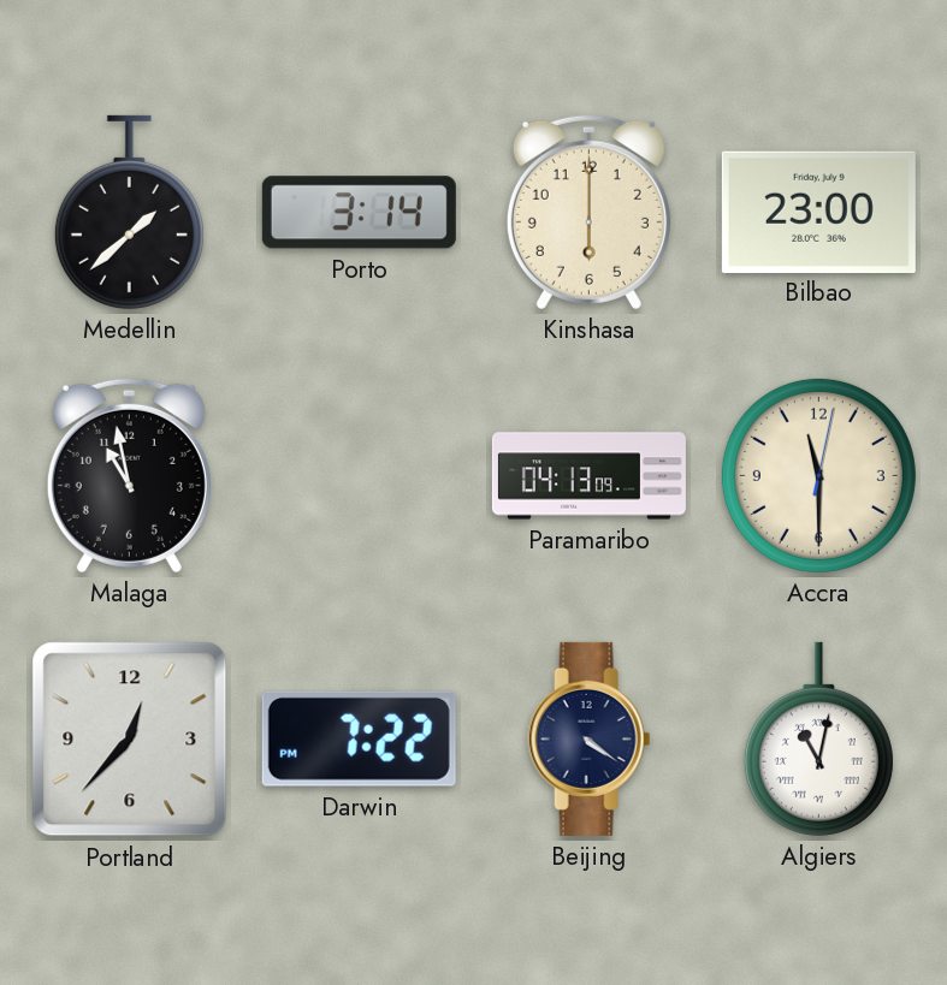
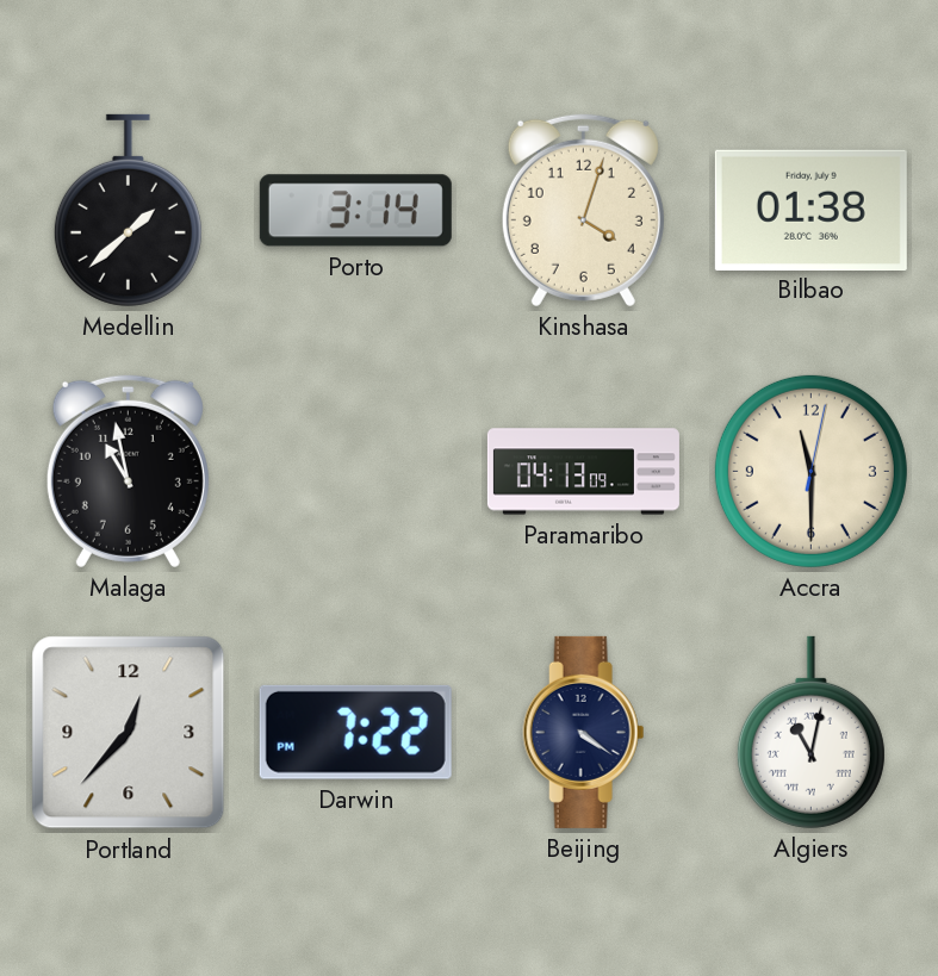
Kinshasa: 6:00 -> 4:03
Bilbao: 23:00 -> 01:38
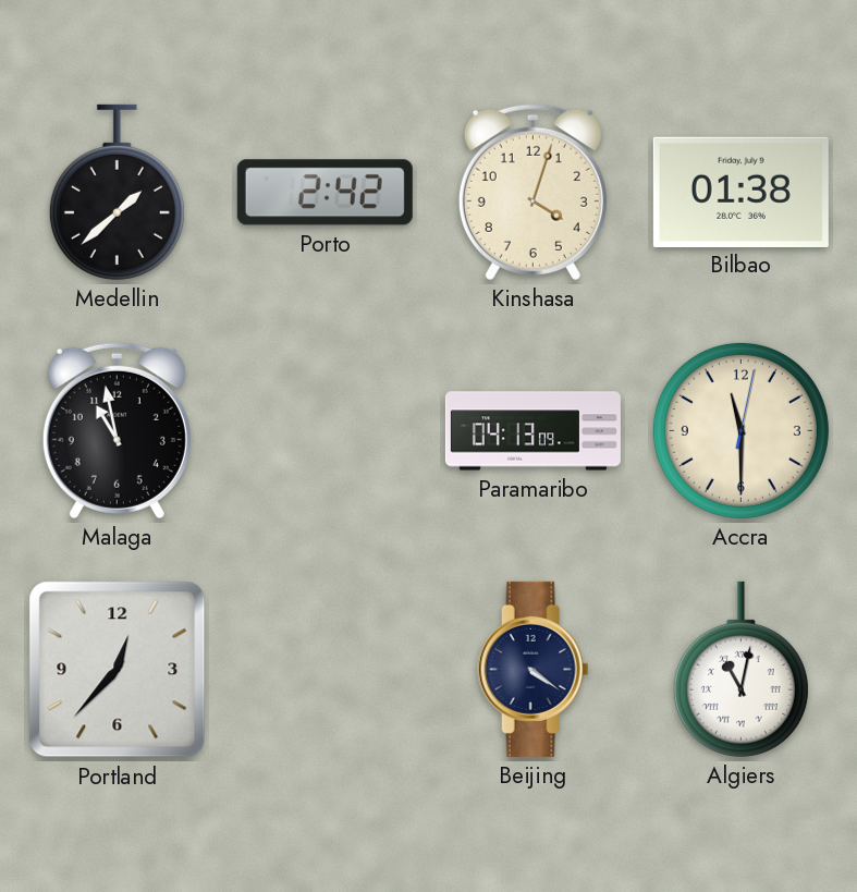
Porto: 3:14 -> 2:42
Darwin: 7:22 -> none
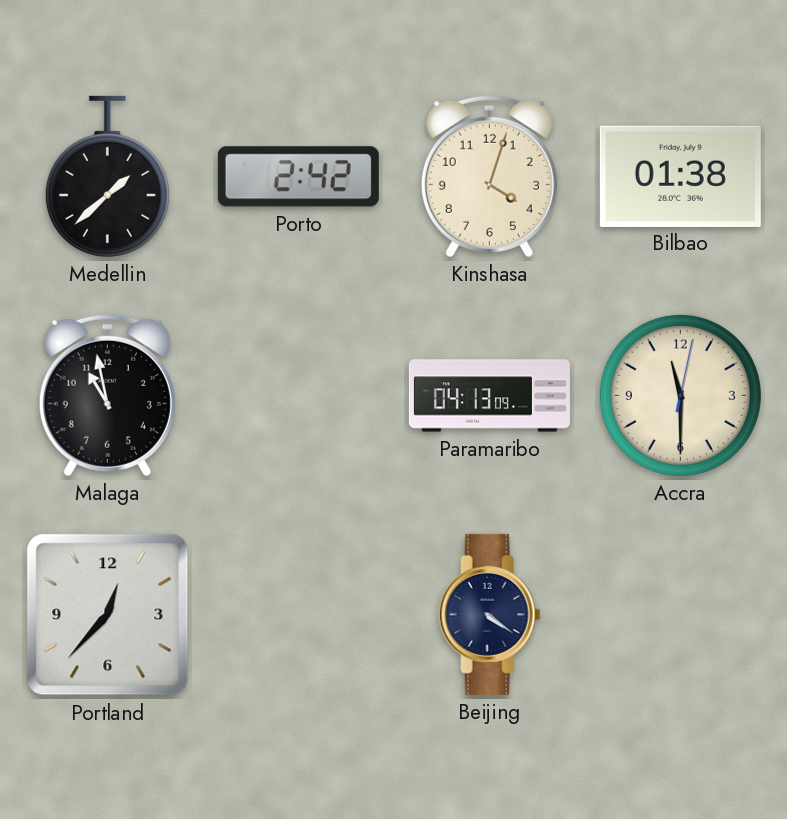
Algiers: 11:02 -> none
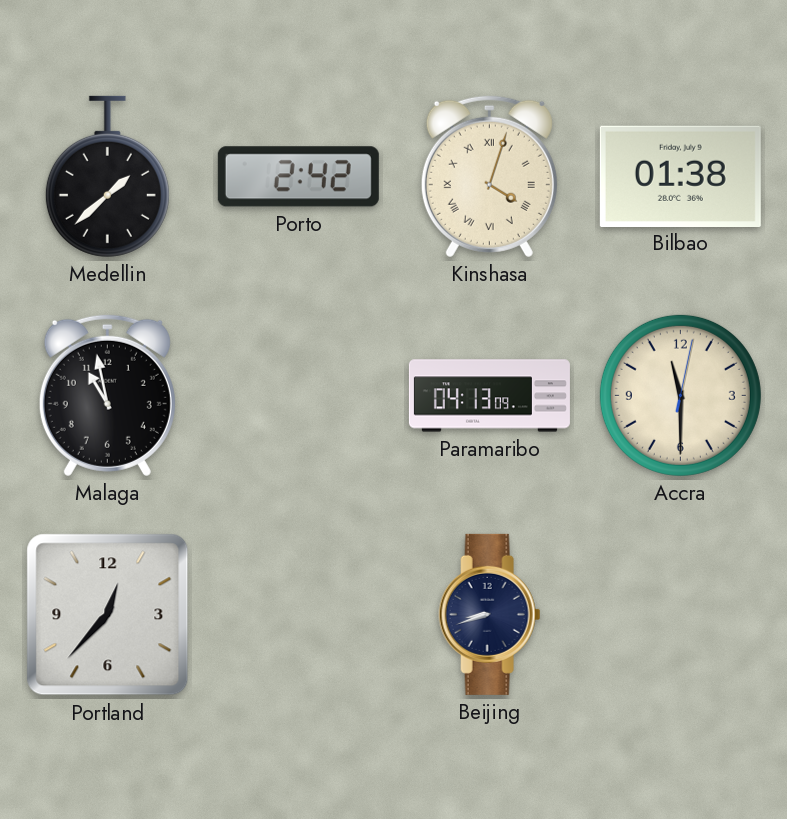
Kinshasa numerals: Arabic -> Roman
Beijing: 4:21 -> 8:42
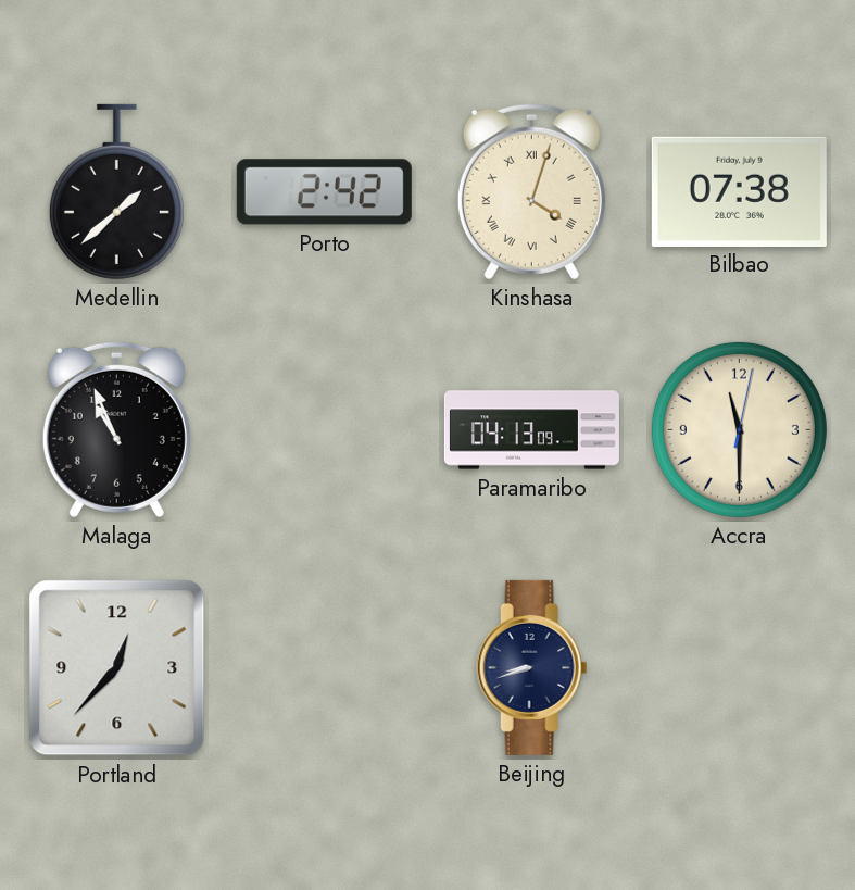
Bilbao: 01:38 -> 07:38
Malaga: 10:58 -> 10:56
